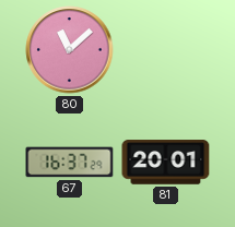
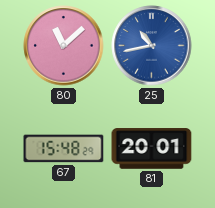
25: none -> 10:43
67: 16:37 -> 15:48
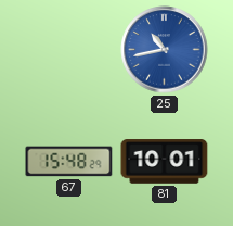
80: 11:08 -> none
81: 20:01 -> 10:01
